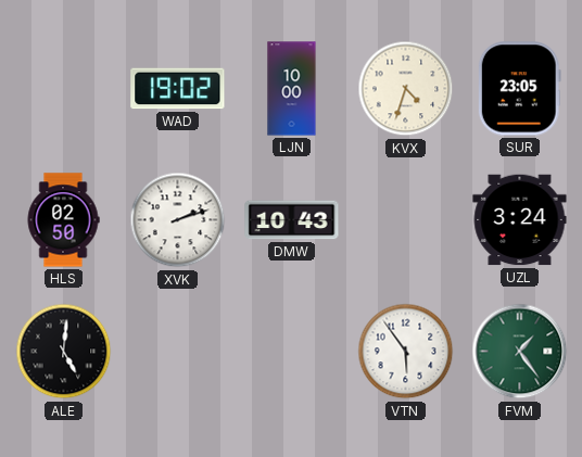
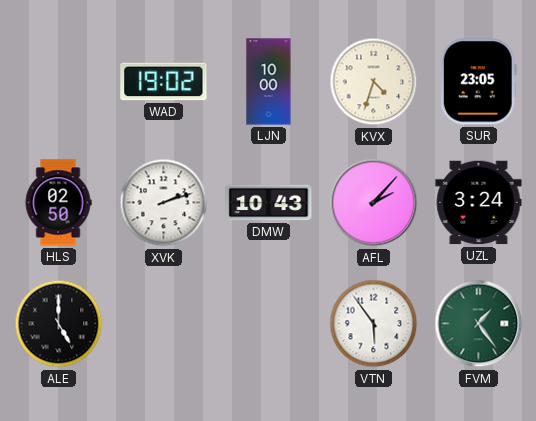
AFL: none -> 2:07
ALE: 5:01 -> 5:00
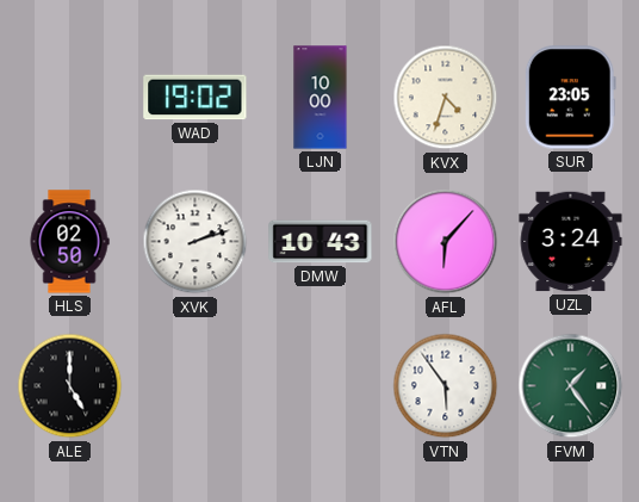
AFL: 2:07 -> 6:07
